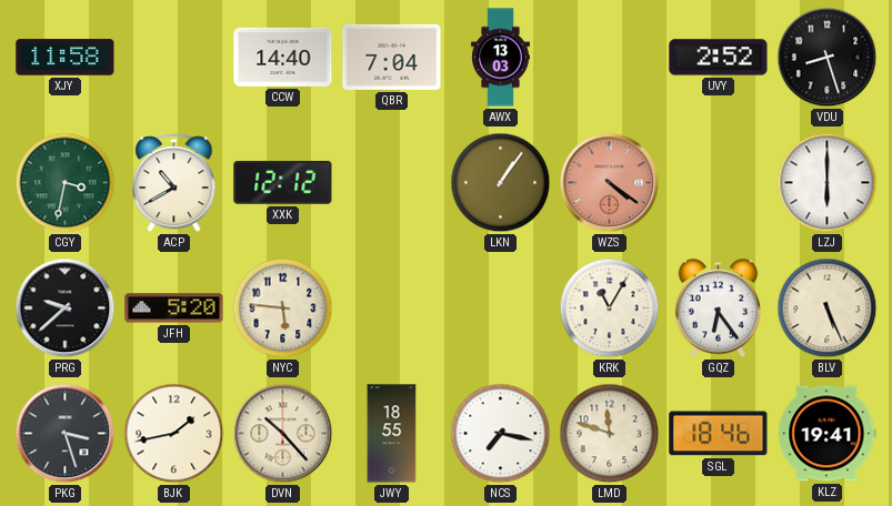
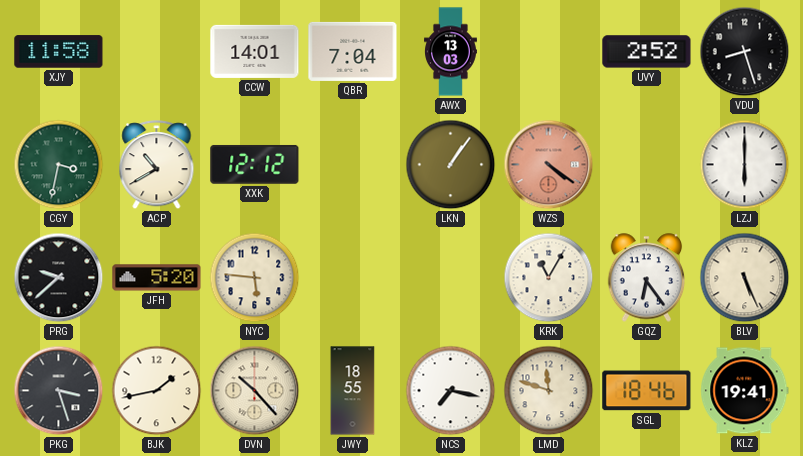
CCW: 14:40 -> 14:01
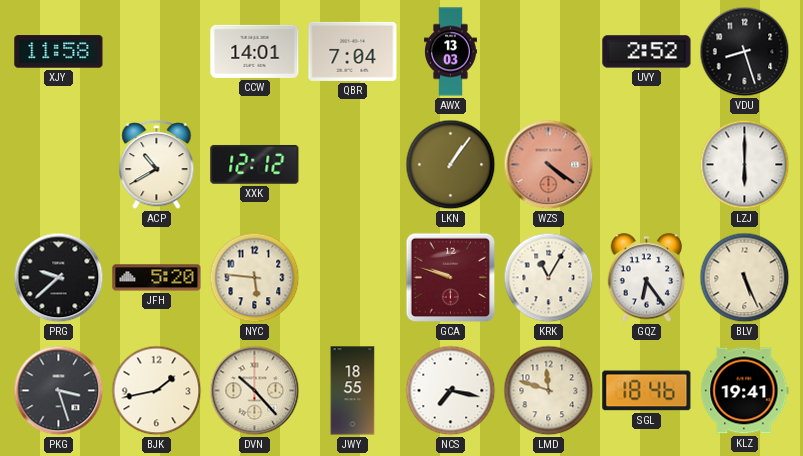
CGY: 3:32 -> none
GCA: none -> 9:48
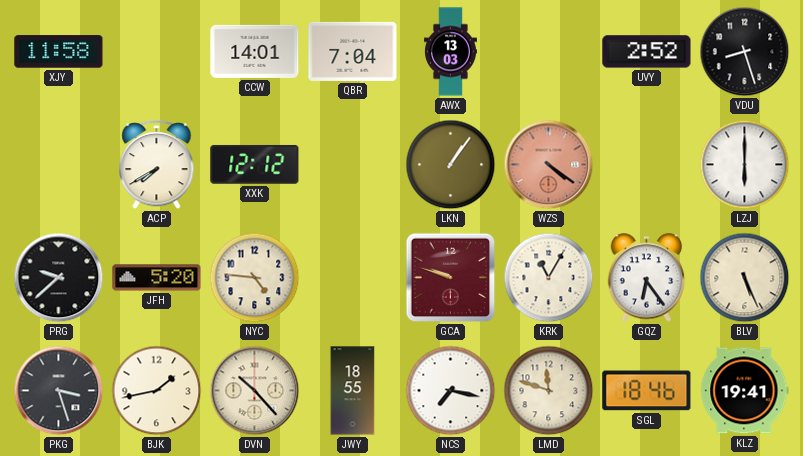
ACP: 10:40 -> 7:40
NYC: 5:46 -> 4:46
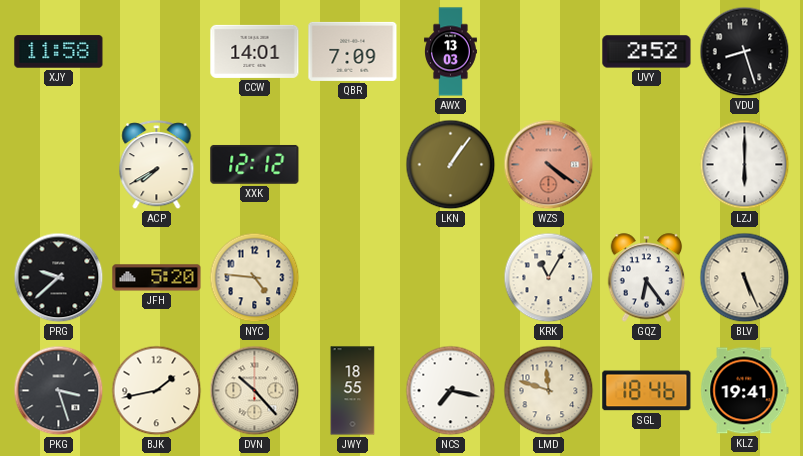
QBR: 7:04 -> 7:09
GCA: 9:48 -> none
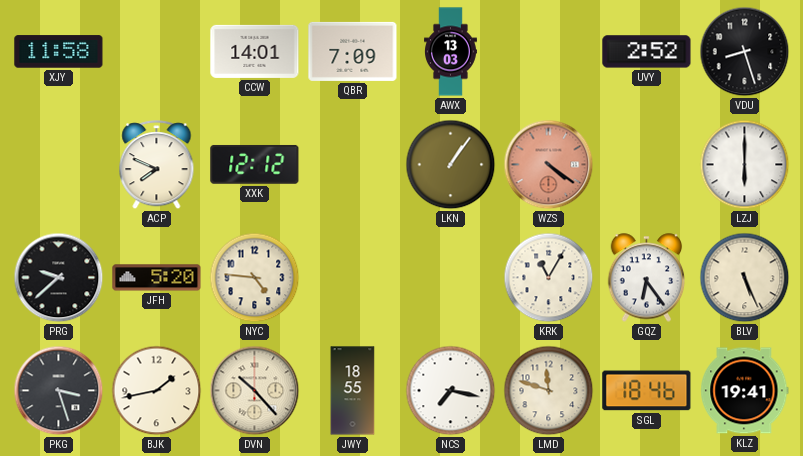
ACP: 7:40 -> 7:49
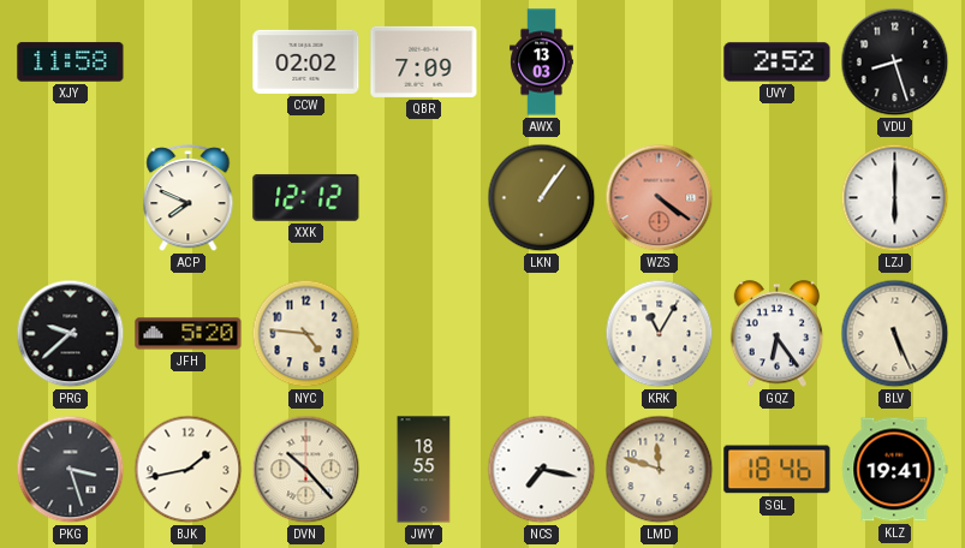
CCW: 14:01 -> 02:02
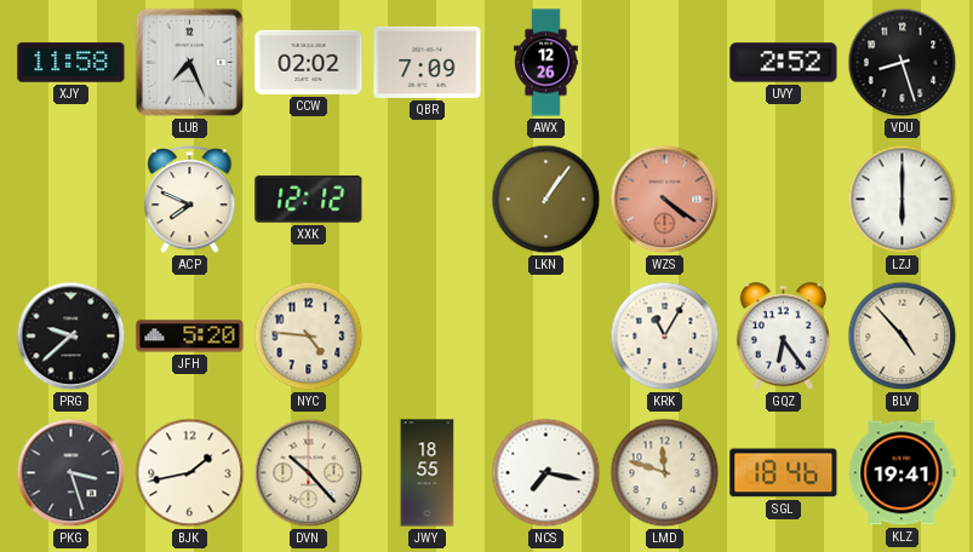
LUB: none -> 7:26
AWX: 13:03 -> 12:26
BLV: 5:26 -> 4:53
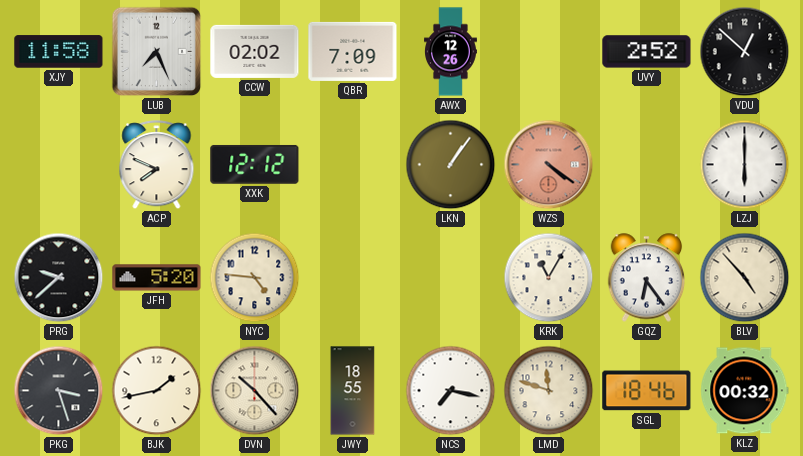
VDU: 8:27 -> 12:52
KLZ: 19:41 -> 00:32
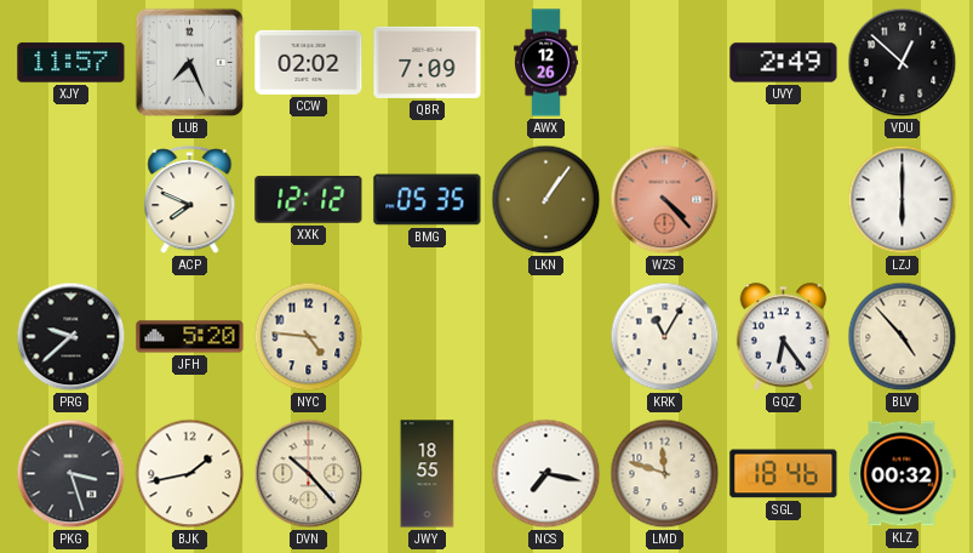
XJY: 11:58 -> 11:57
UVY: 2:52 -> 2:49
BMG: none -> 05:35
WZS: 4:21 -> 4:23
